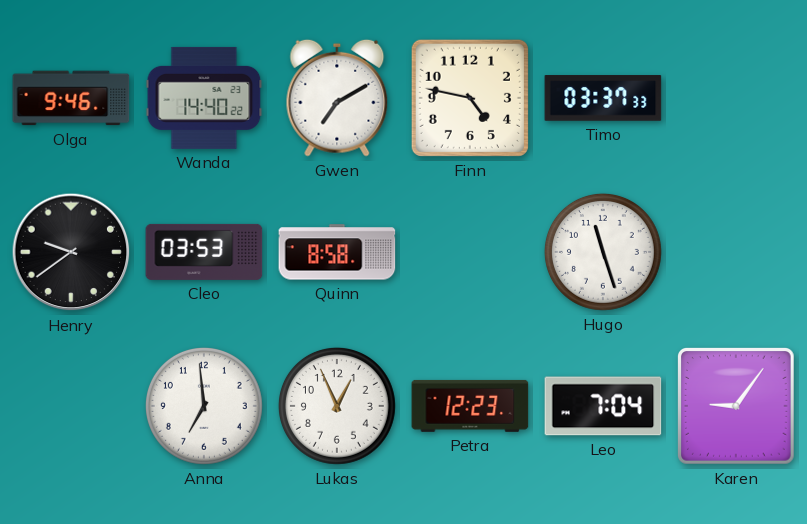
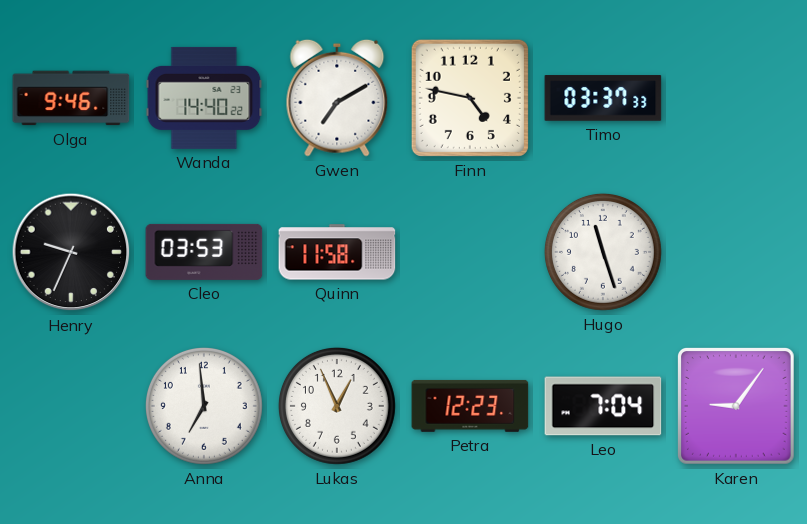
Henry: 9:39 -> 9:34
Quinn: 8:58 -> 11:58
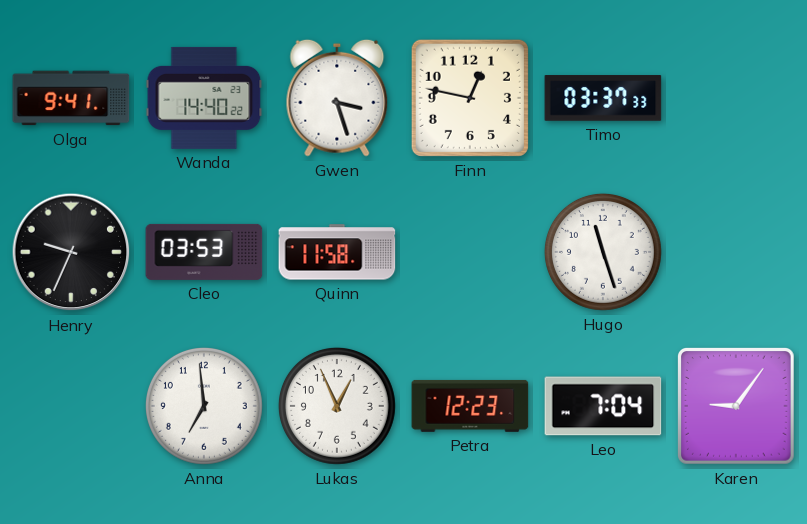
Olga: 9:46 -> 9:41
Gwen: 7:10 -> 3:27
Finn: 4:47 -> 12:47
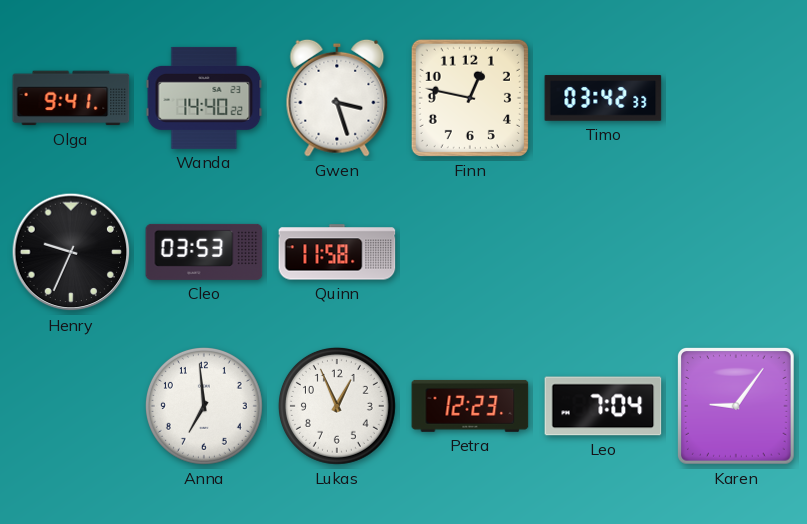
Timo: 03:37 -> 03:42
Hugo: 11:27 -> none
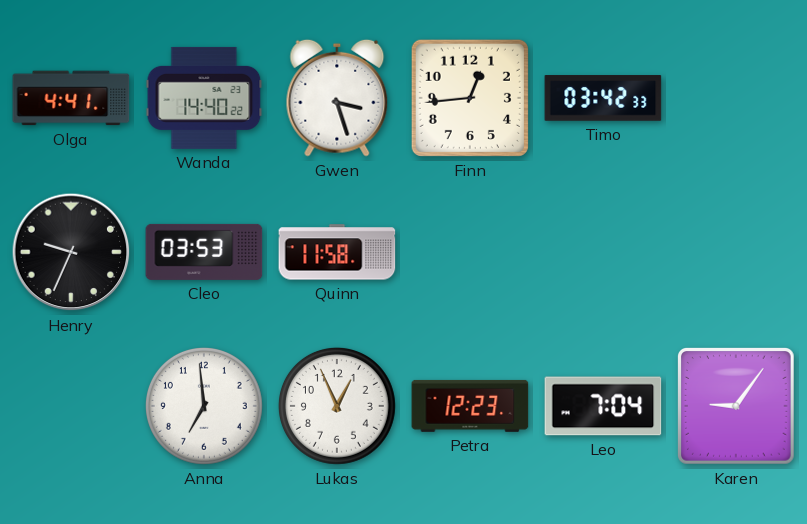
Olga: 9:41 -> 4:41
Finn: 12:47 -> 12:44
